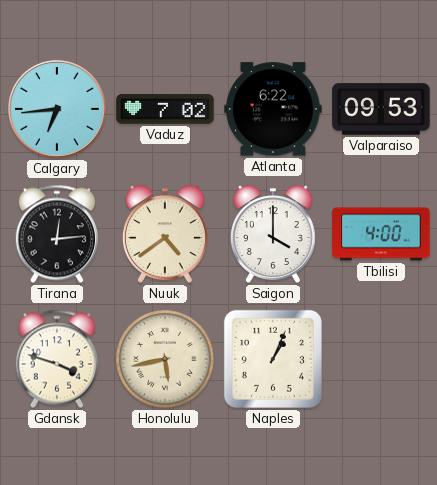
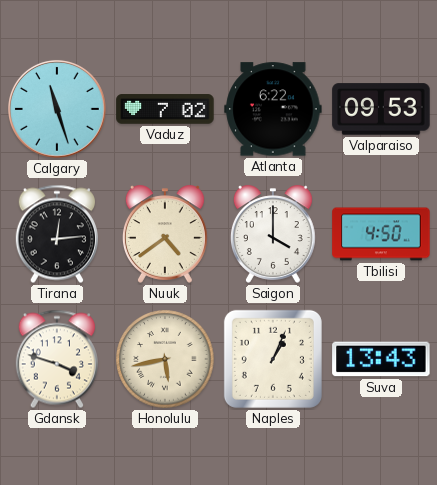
Calgary: 6:44 -> 11:27
Tbilisi: 4:00 -> 4:50
Suva: none -> 13:43
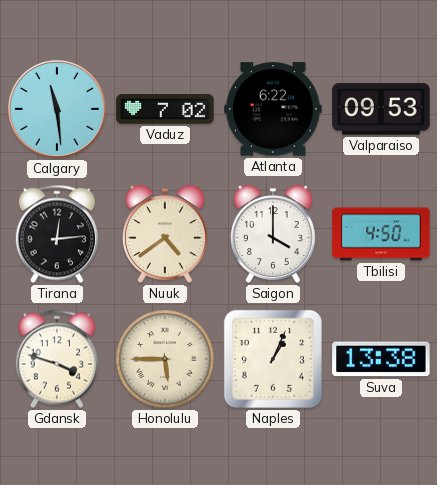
Calgary: 11:27 -> 11:29
Honolulu: 5:43 -> 5:45
Suva: 13:43 -> 13:38
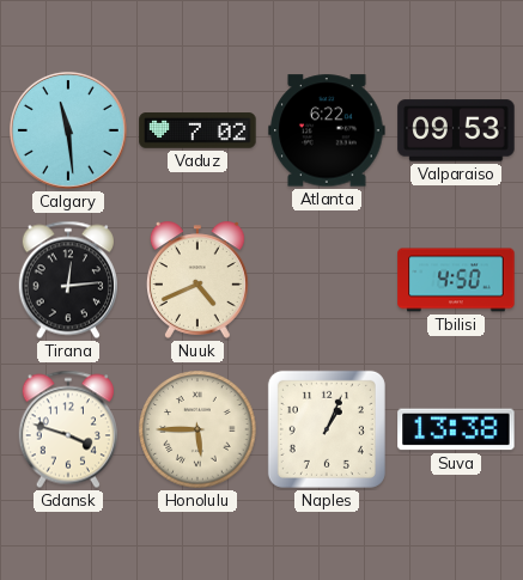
Nuuk: 4:39 -> 4:41
Saigon: 4:00 -> none
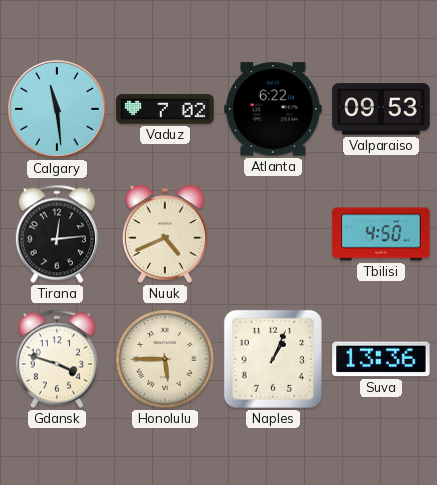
Suva: 13:38 -> 13:36
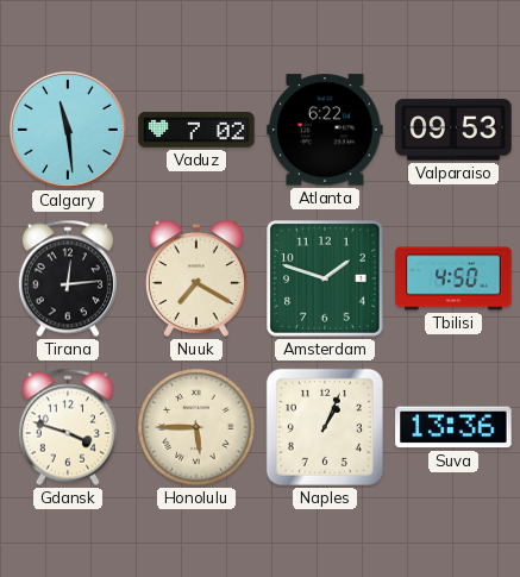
Nuuk: 4:41 -> 7:20
Amsterdam: none -> 1:48
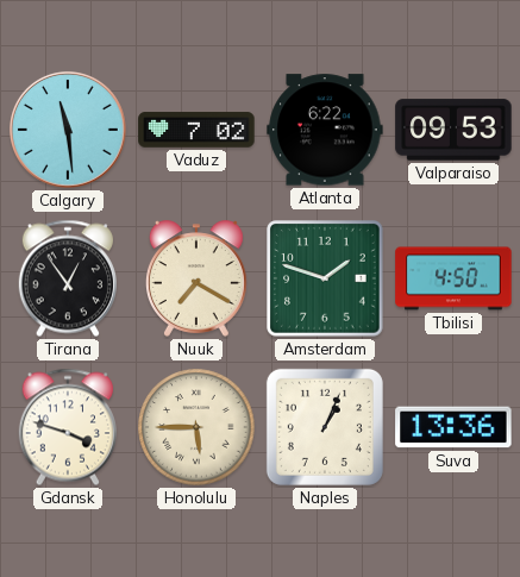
Tirana: 12:14 -> 12:54
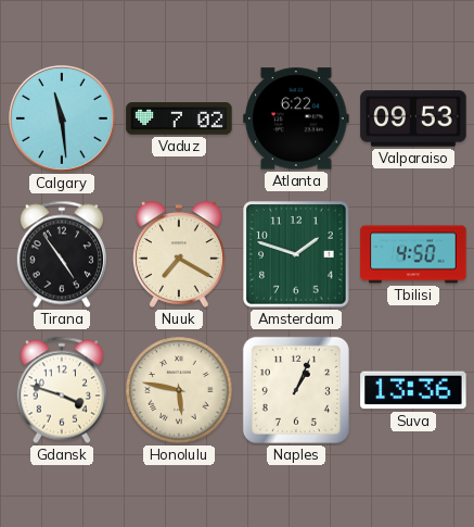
Tirana: 12:54 -> 4:54
Honolulu: 5:45 -> 5:47
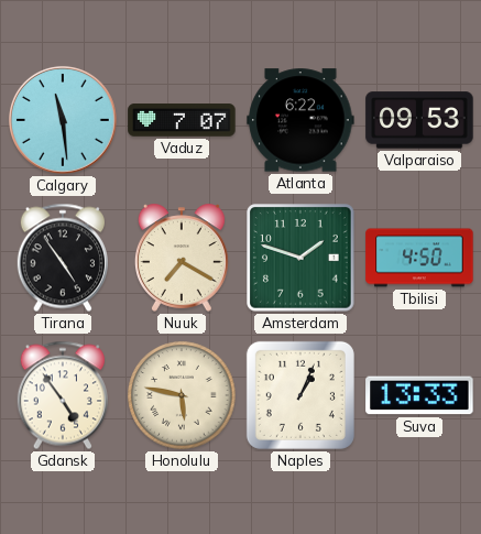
Vaduz: 7:02 -> 7:07
Gdansk: 3:48 -> 4:54
Suva: 13:36 -> 13:33
